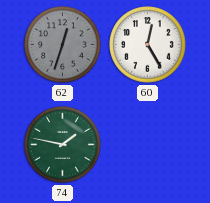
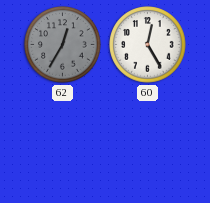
62: 12:33 -> 12:35
74: 1:47 -> none
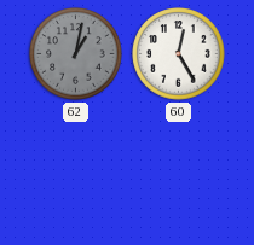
62: 12:35 -> 1:02
